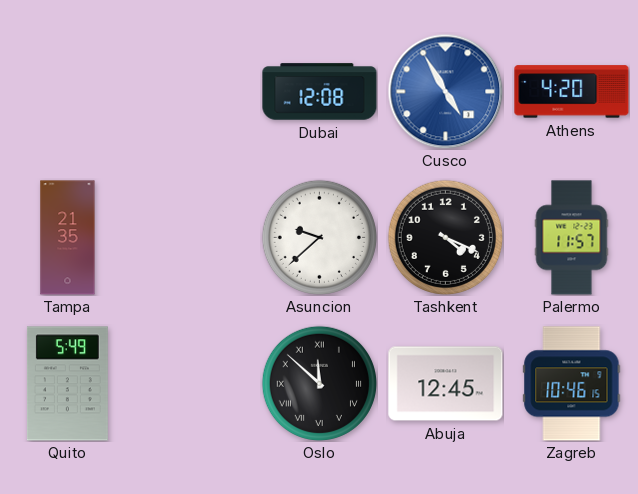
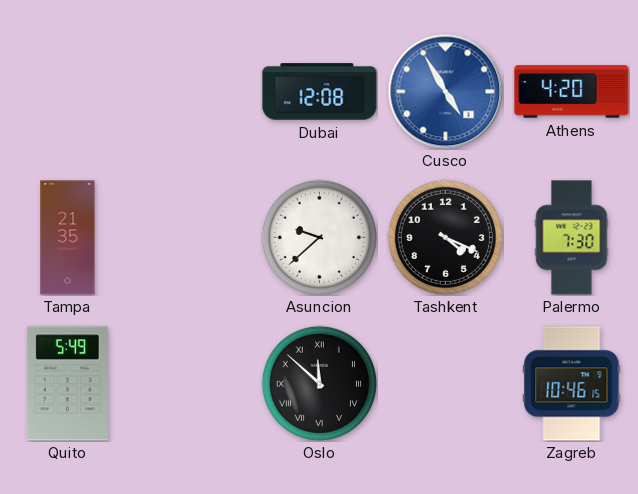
Palermo: 11:57 -> 7:30
Abuja: 12:45 -> none
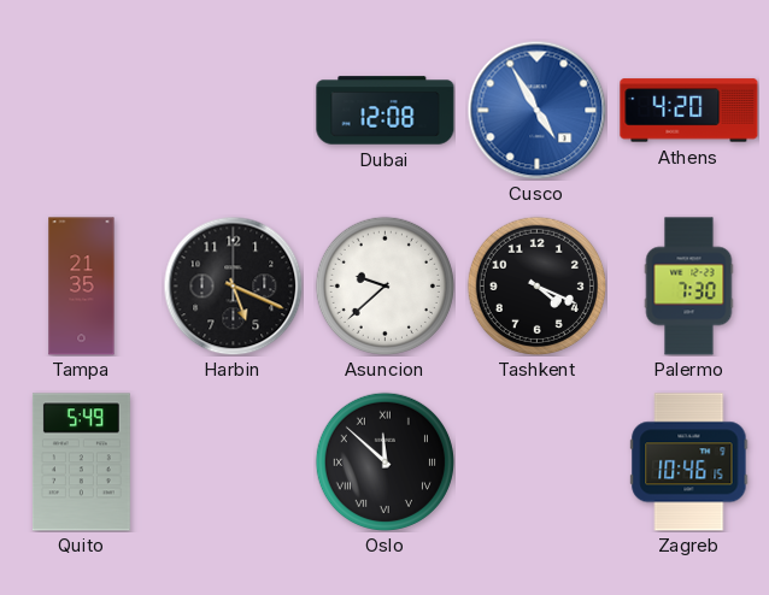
Harbin: none -> 5:19
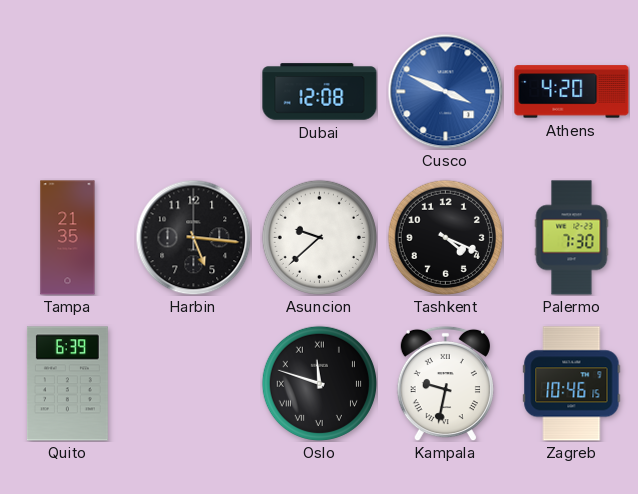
Cusco: 4:55 -> 3:49
Harbin: 5:19 -> 5:16
Quito: 5:49 -> 6:39
Oslo: 11:52 -> 11:48
Kampala: none -> 9:32
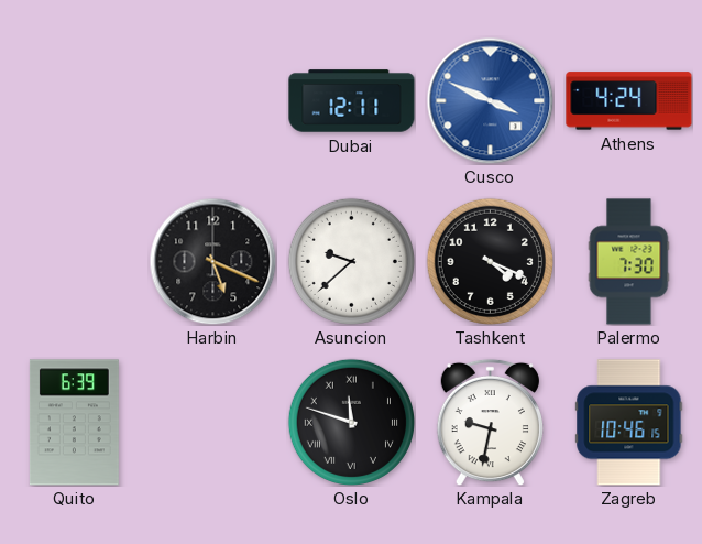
Dubai: 12:08 -> 12:11
Athens: 4:20 -> 4:24
Tampa: 21:35 -> none
Harbin: 5:16 -> 5:19
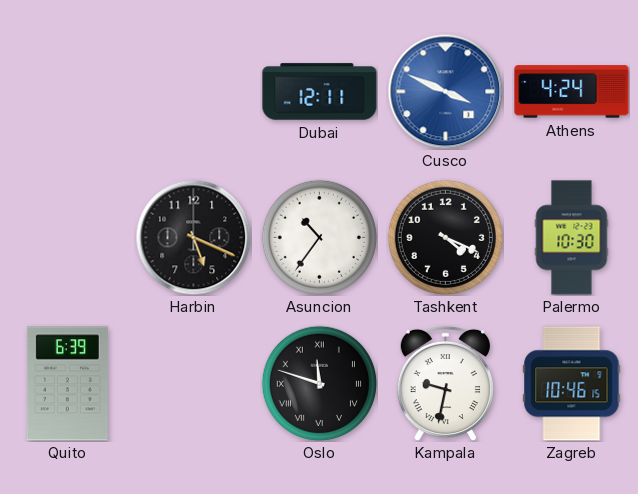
Asuncion: 9:38 -> 10:36
Palermo: 7:30 -> 10:30
